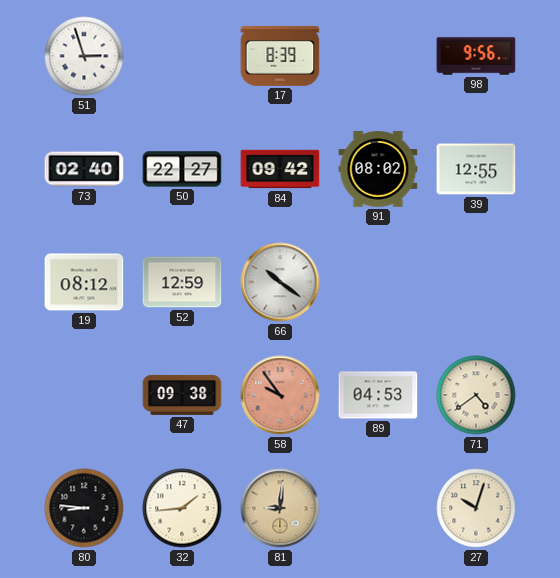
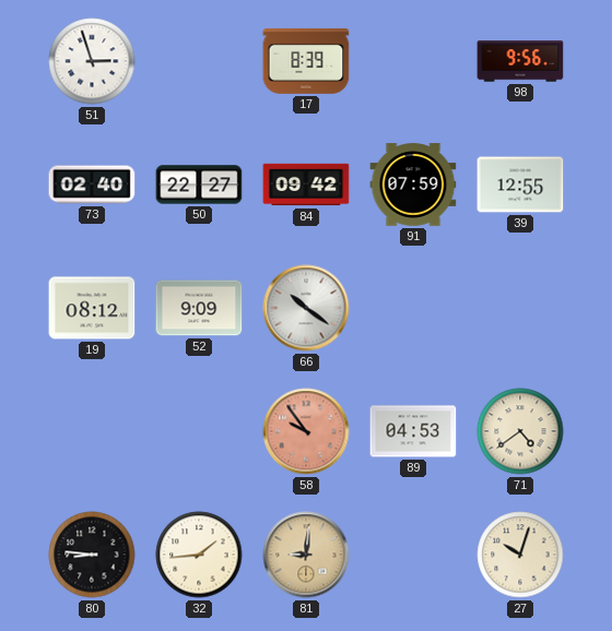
91: 08:02 -> 07:59
52: 12:59 -> 9:09
47: 09:38 -> none
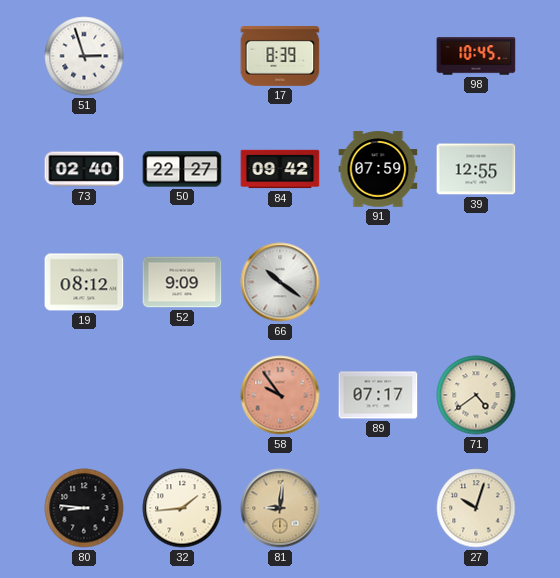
98: 9:56 -> 10:45
89: 04:53 -> 07:17
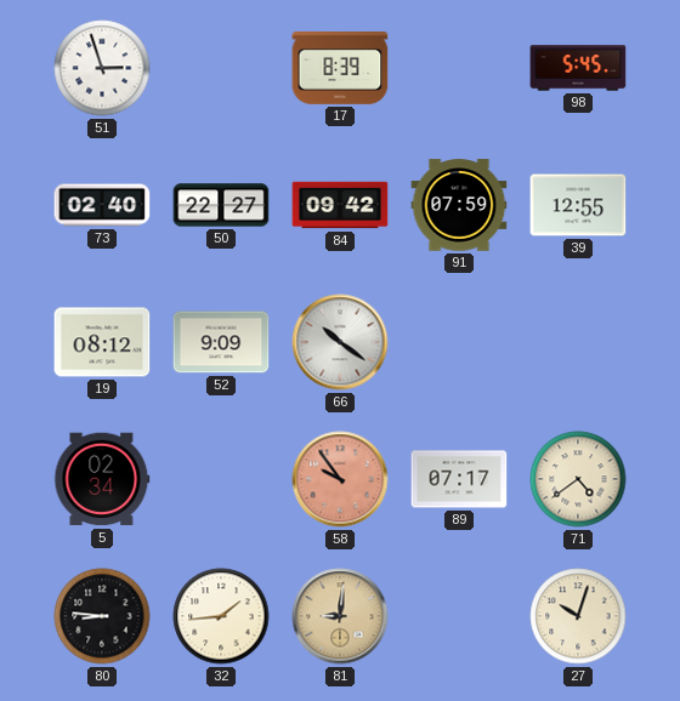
98: 10:45 -> 5:45
5: none -> 02:34
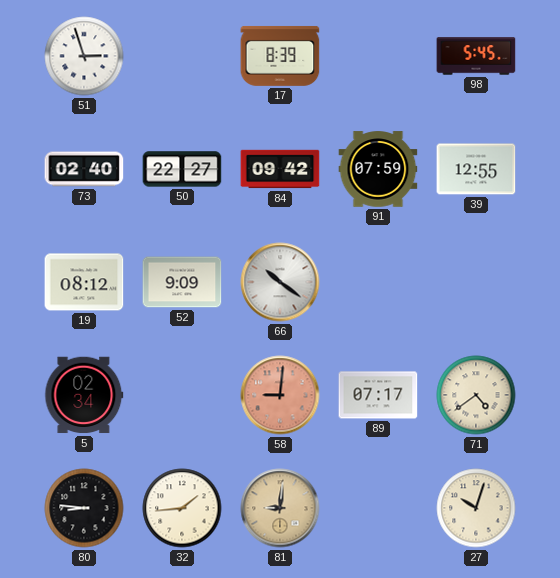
58: 9:54 -> 9:01
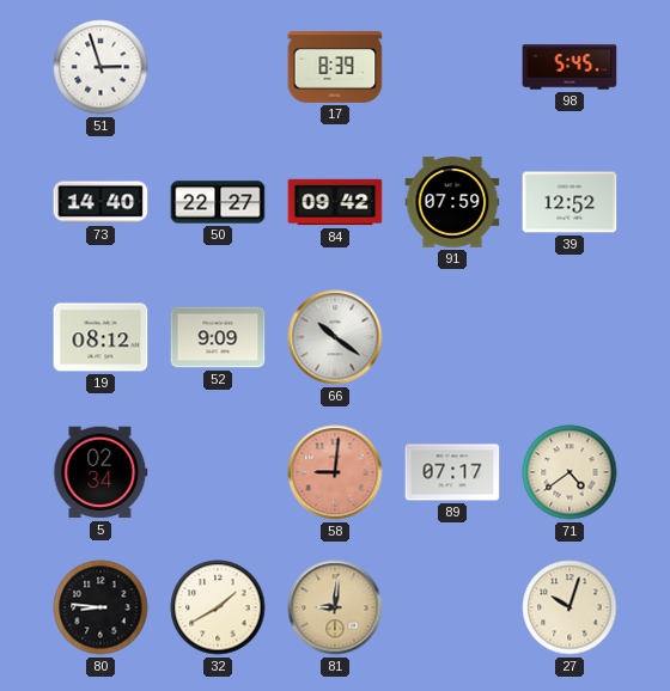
73: 02:40 -> 14:40
39: 12:55 -> 12:52
32: 1:44 -> 1:40
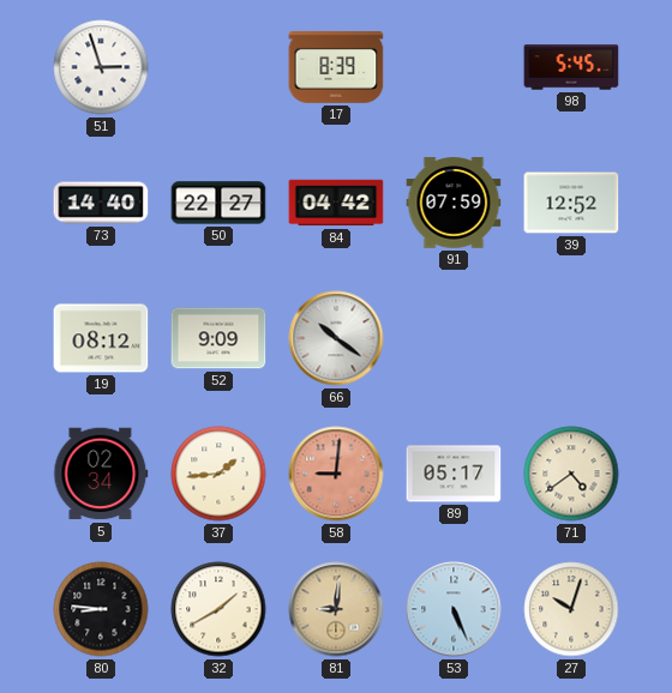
84: 09:42 -> 04:42
37: none -> 1:44
89: 07:17 -> 05:17
53: none -> 5:26
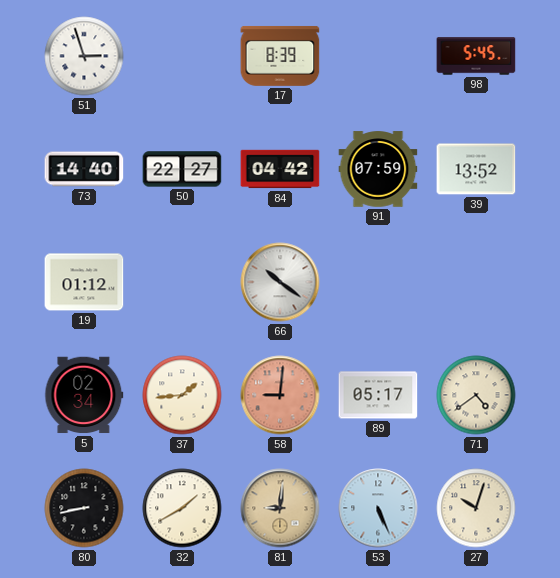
39: 12:52 -> 13:52
19: 08:12 -> 01:12
52: 9:09 -> none
80: 8:46 -> 8:43
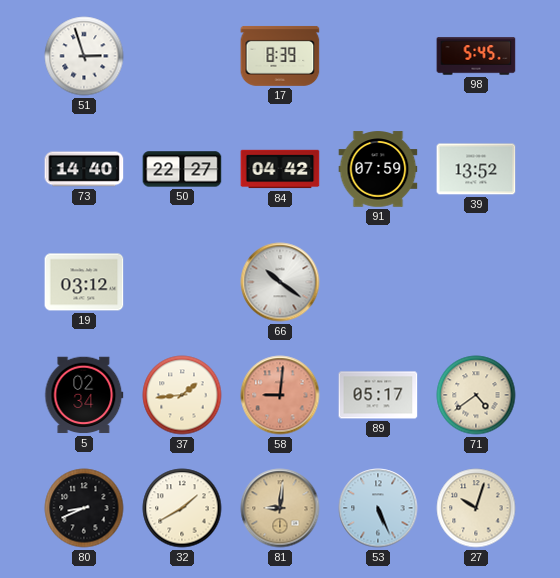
19: 01:12 -> 03:12
80: 8:43 -> 8:41
